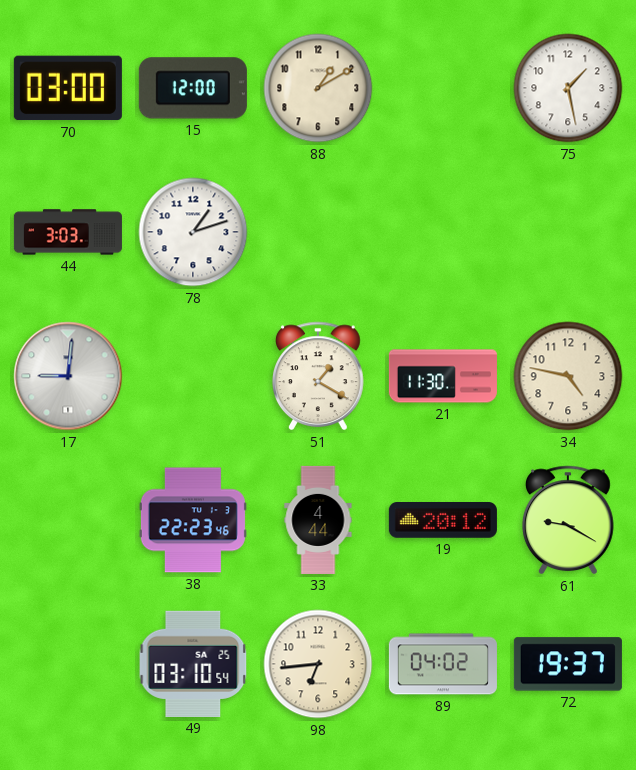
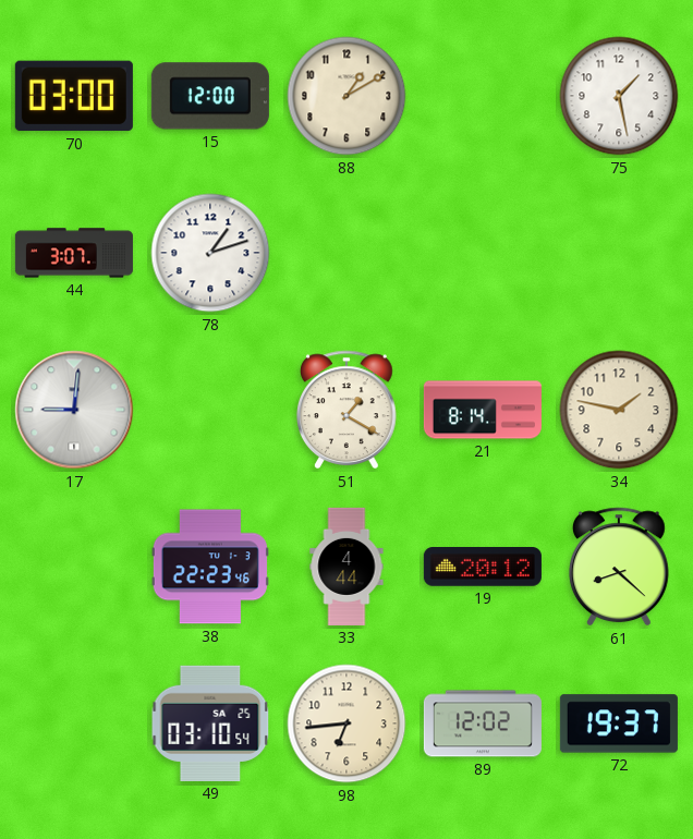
44: 3:03 -> 3:07
21: 11:30 -> 8:14
34: 4:47 -> 1:47
61: 9:20 -> 8:22
89: 04:02 -> 12:02
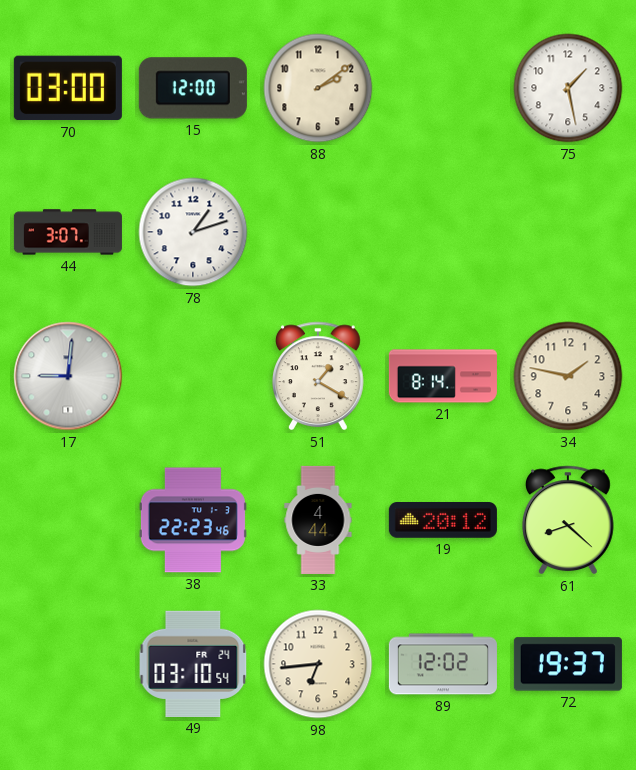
88: 1:10 -> 2:09
49 date: SA 25 -> FR 24
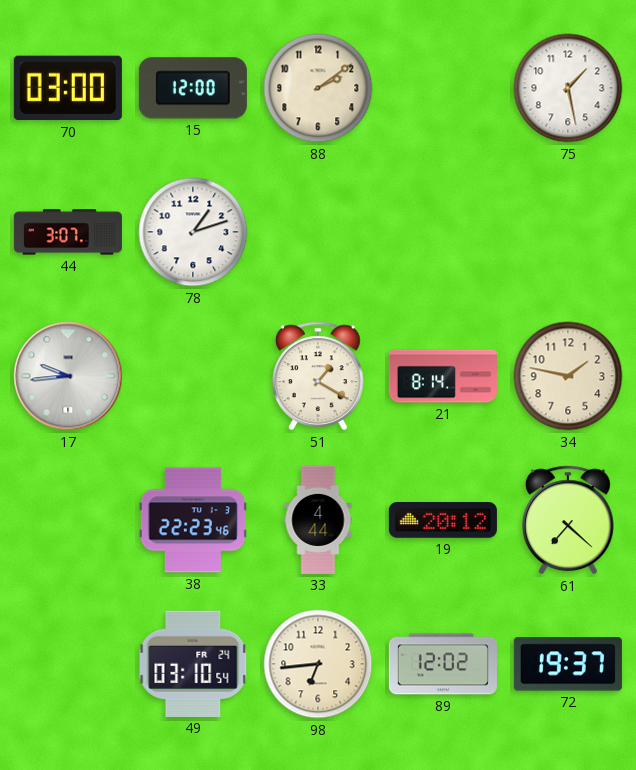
17: 9:01 -> 9:44
61: 8:22 -> 7:22
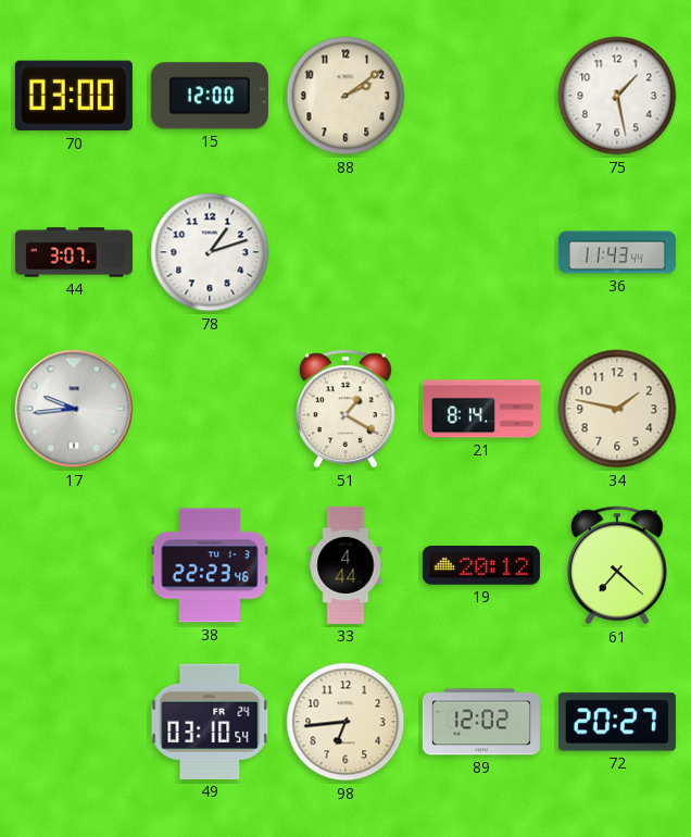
36: none -> 11:43
72: 19:37 -> 20:27
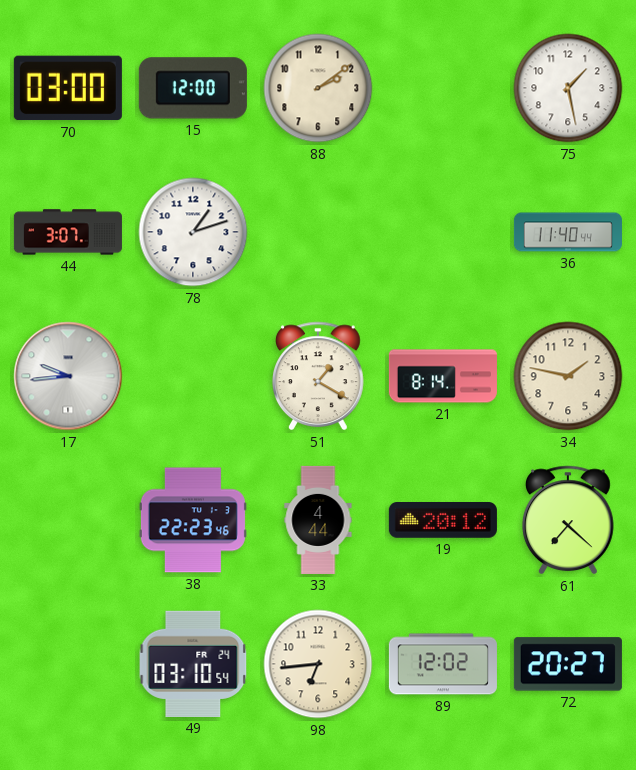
36: 11:43 -> 11:40
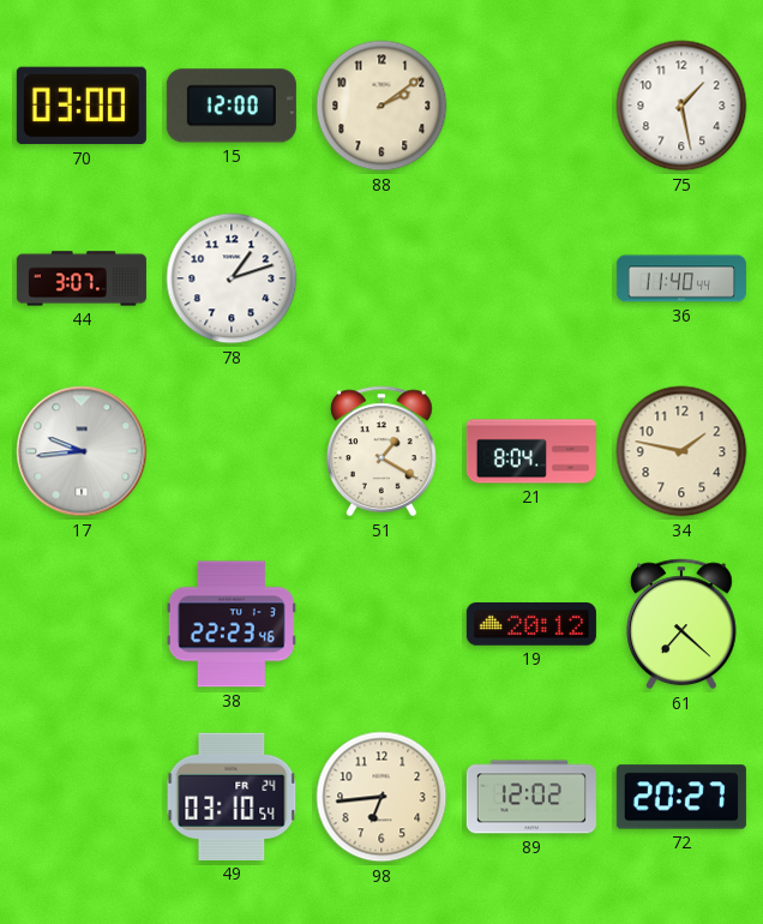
21: 8:14 -> 8:04
33: 4:44 -> none
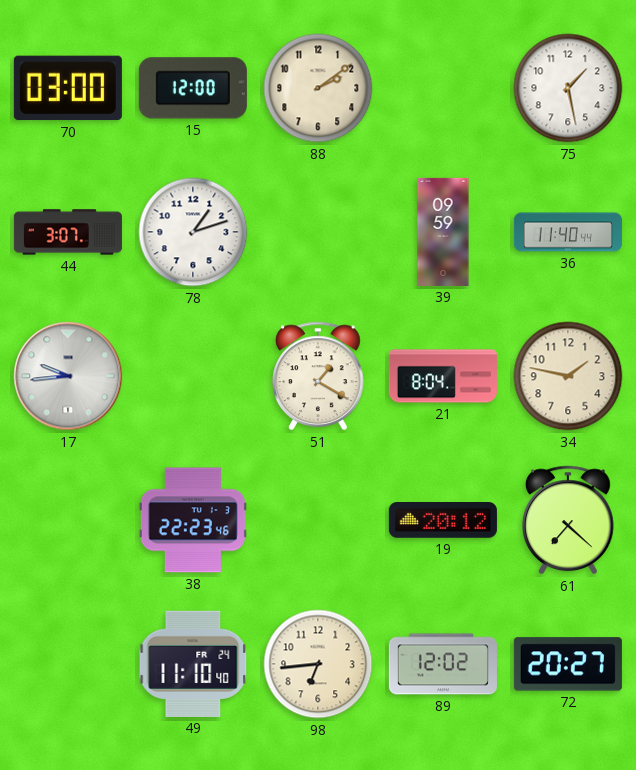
39: none -> 09:59
49: 03:10 -> 11:10
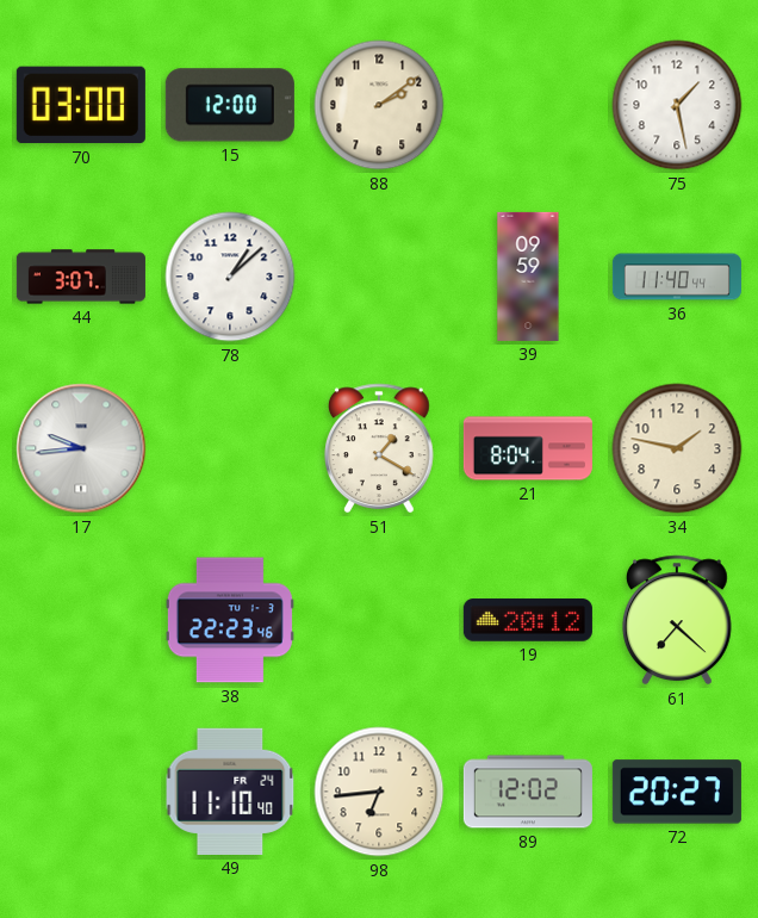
78: 1:12 -> 1:08
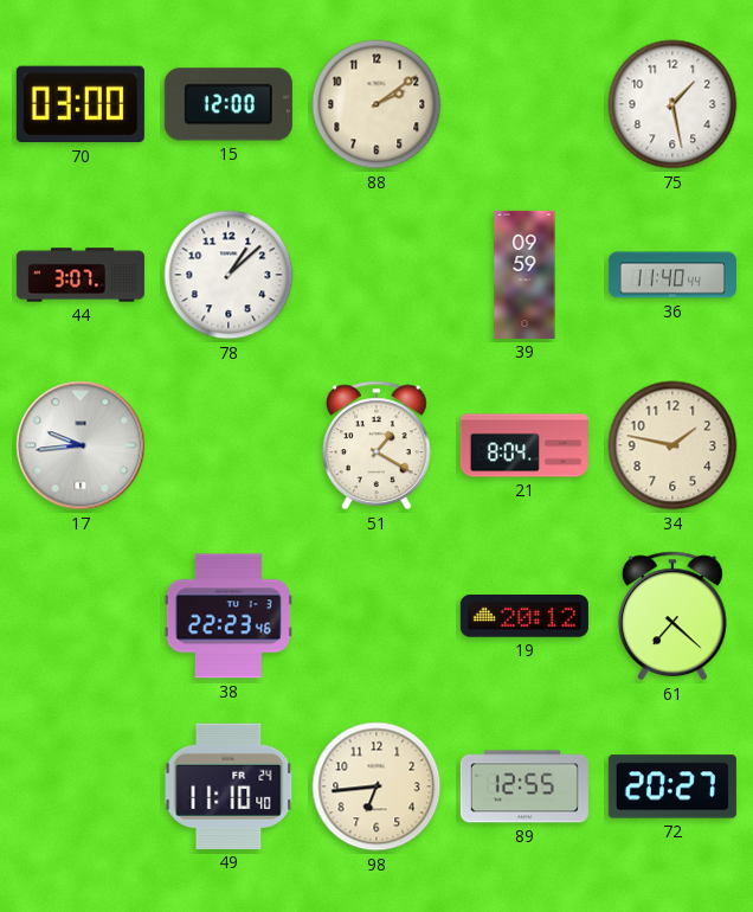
89: 12:02 -> 12:55
